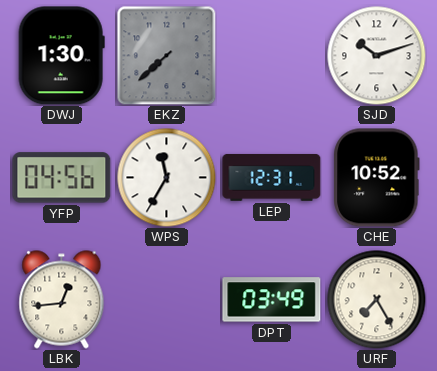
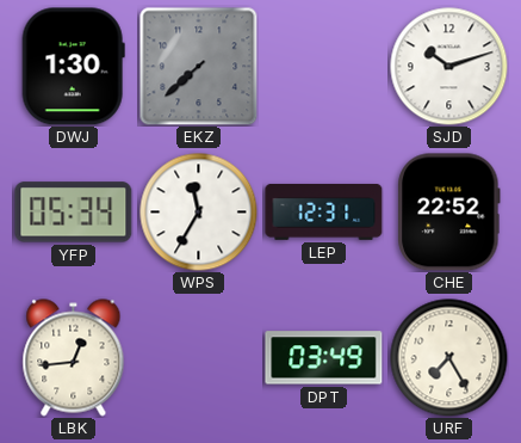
YFP: 04:56 -> 05:34
CHE: 10:52 -> 22:52
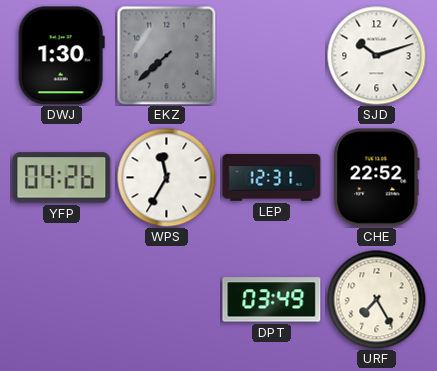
YFP: 05:34 -> 04:26
LBK: 12:44 -> none
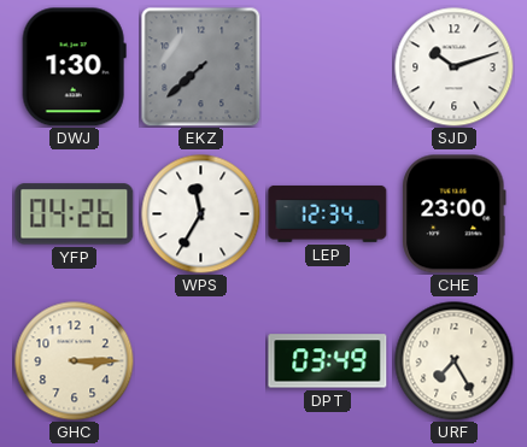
LEP: 12:31 -> 12:34
CHE: 22:52 -> 23:00
GHC: none -> 3:15
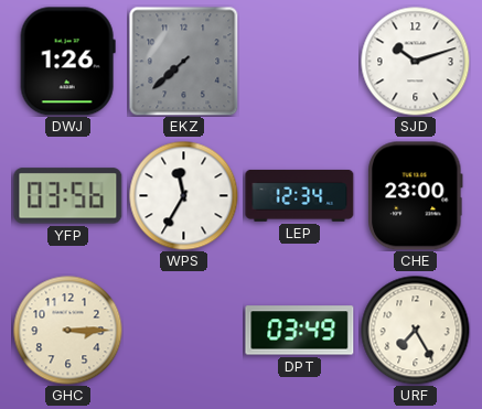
DWJ: 1:30 -> 1:26
YFP: 04:26 -> 03:56
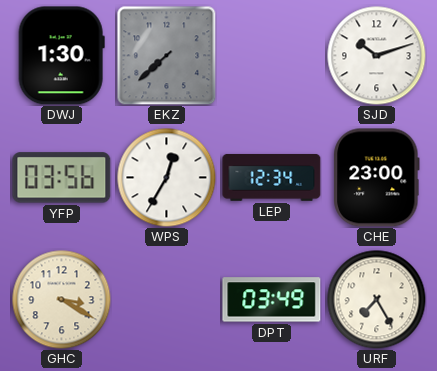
DWJ: 1:26 -> 1:30
WPS: 11:35 -> 12:35
GHC: 3:15 -> 3:20
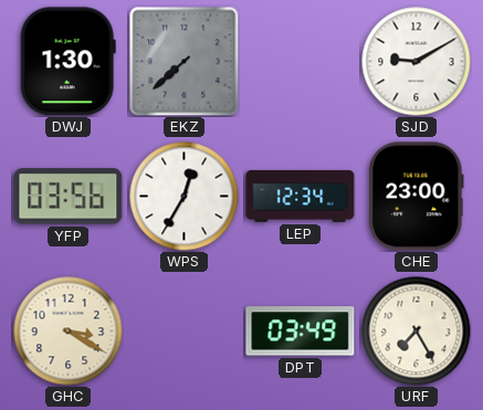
SJD: 10:12 -> 9:10
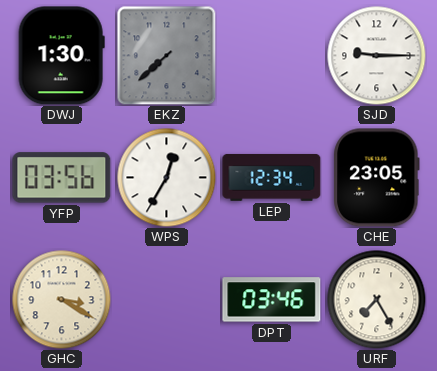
SJD: 9:10 -> 9:15
CHE: 23:00 -> 23:05
DPT: 03:49 -> 03:46
